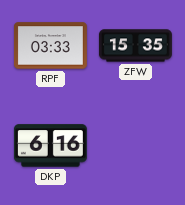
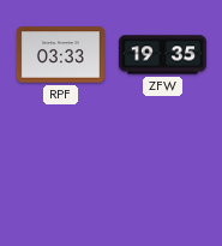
ZFW: 15:35 -> 19:35
DKP: 6:16 -> none
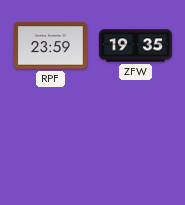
RPF: 03:33 -> 23:59
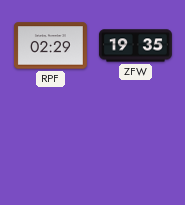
RPF: 23:59 -> 02:29
